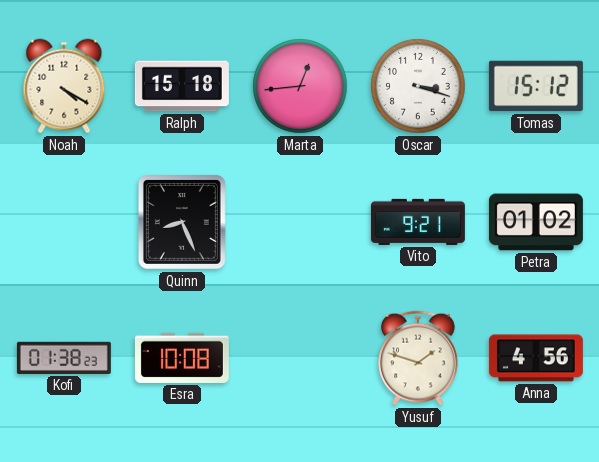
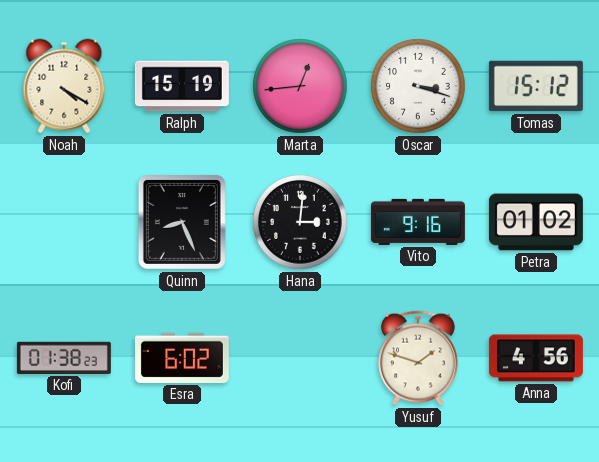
Ralph: 15:18 -> 15:19
Hana: none -> 3:01
Vito: 9:21 -> 9:16
Esra: 10:08 -> 6:02
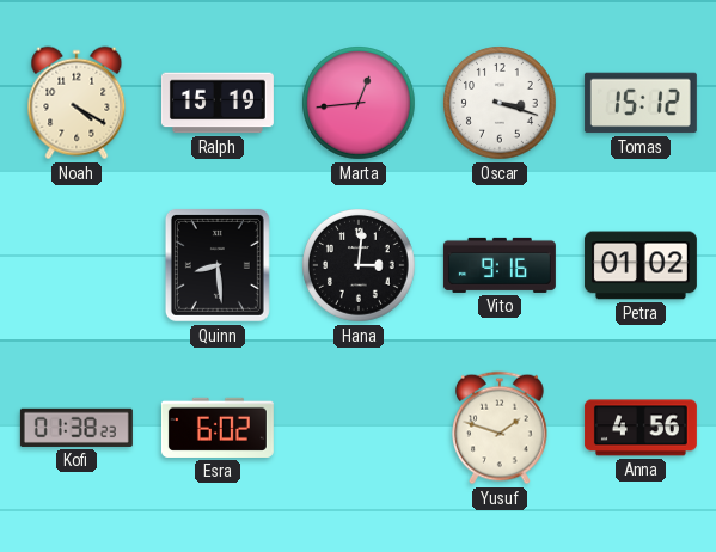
Quinn: 8:26 -> 8:29
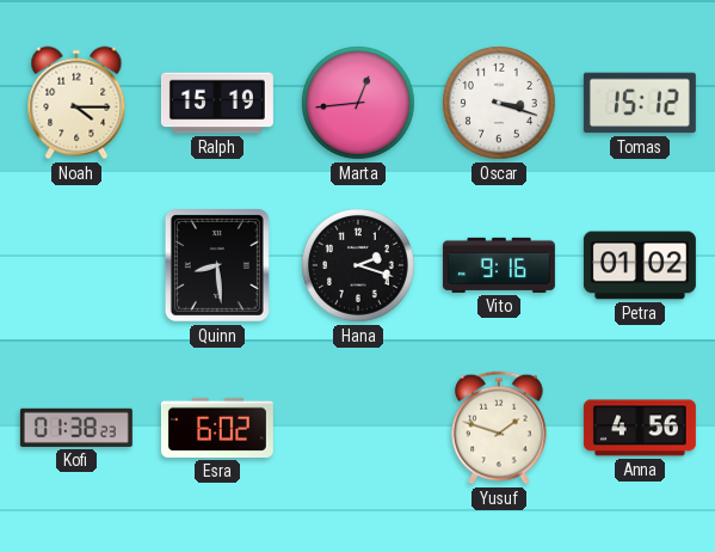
Noah: 4:20 -> 4:15
Hana: 3:01 -> 2:18
